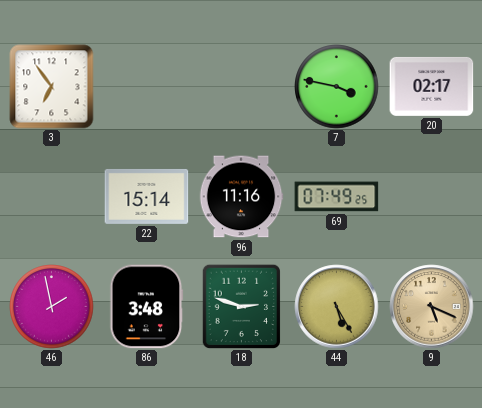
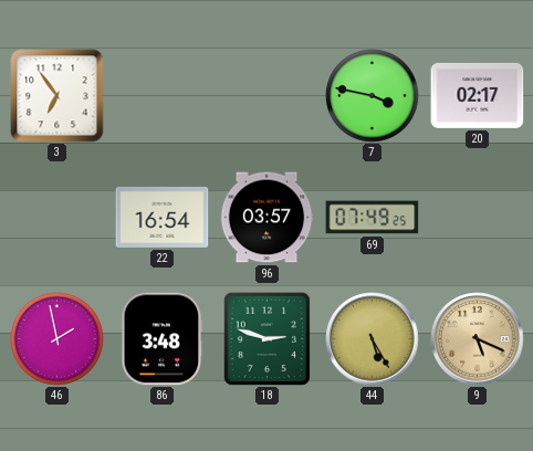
22: 15:14 -> 16:54
96: 11:16 -> 03:57
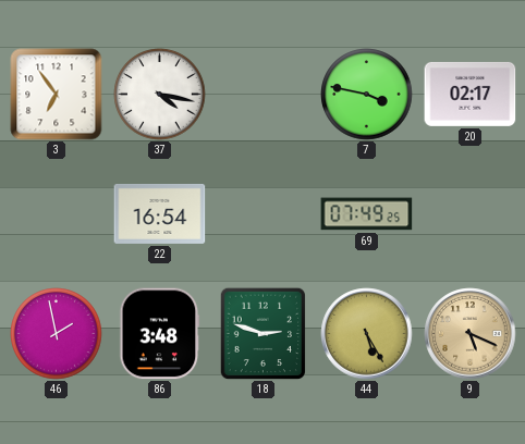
37: none -> 4:17
96: 03:57 -> none
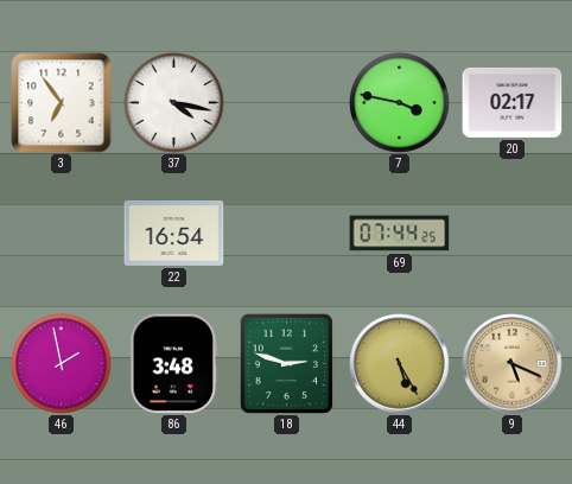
69: 07:49 -> 07:44
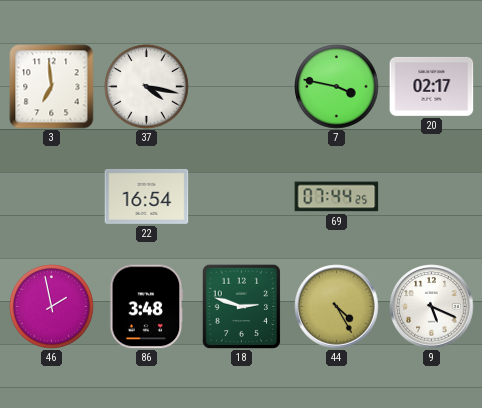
3: 6:54 -> 6:59
44: 5:25 -> 4:25
9 dial: champagne -> white
